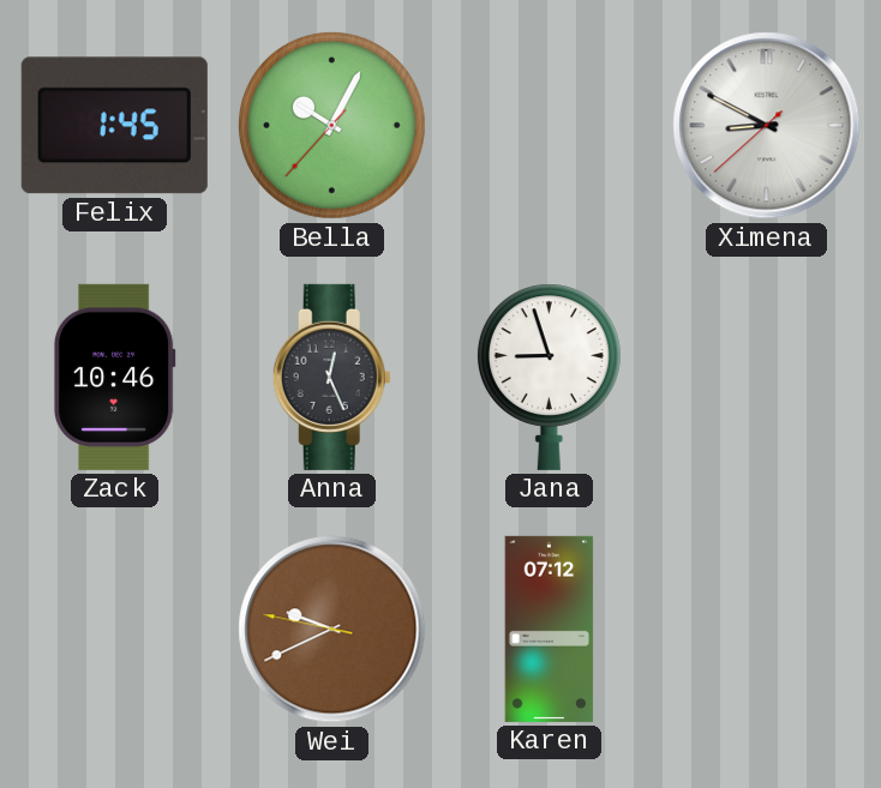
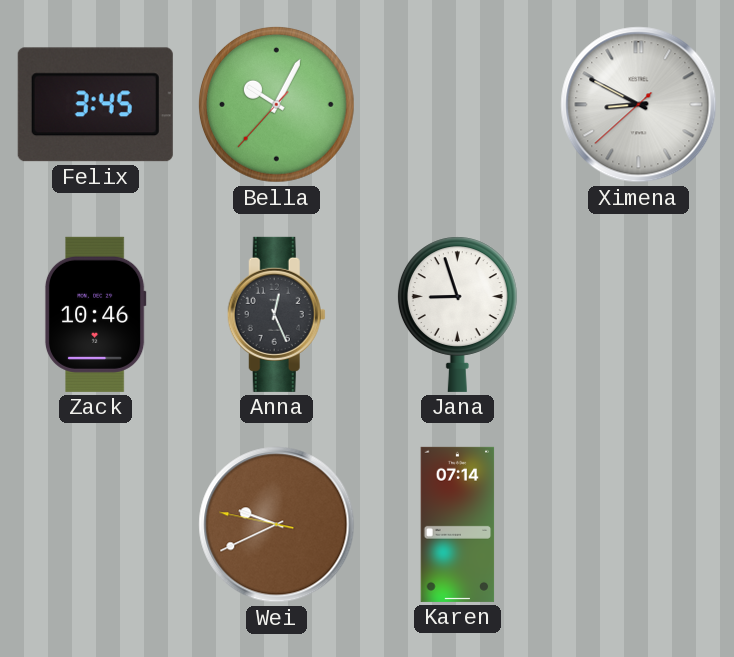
Felix: 1:45 -> 3:45
Karen: 07:12 -> 07:14
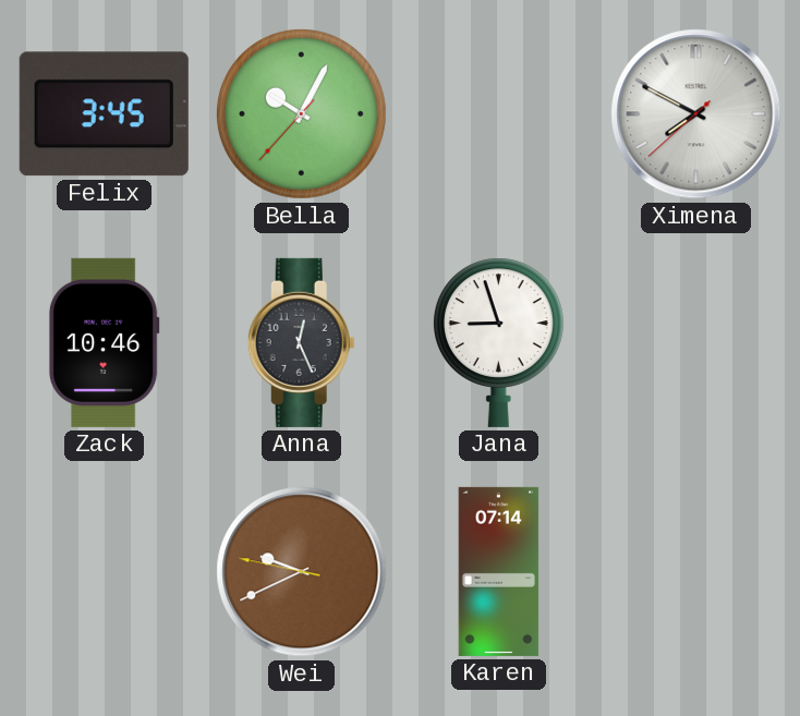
Ximena: 8:49 -> 7:49
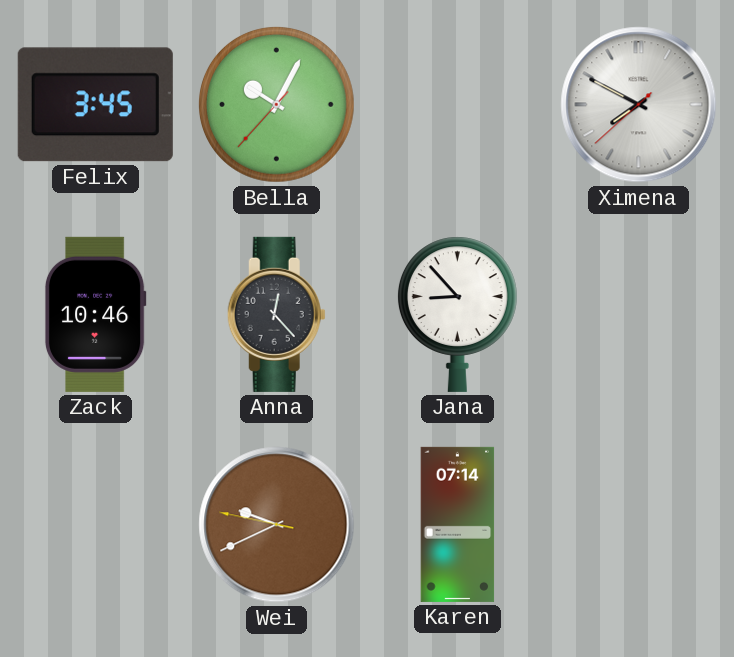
Anna: 12:26 -> 12:23
Jana: 8:57 -> 8:53
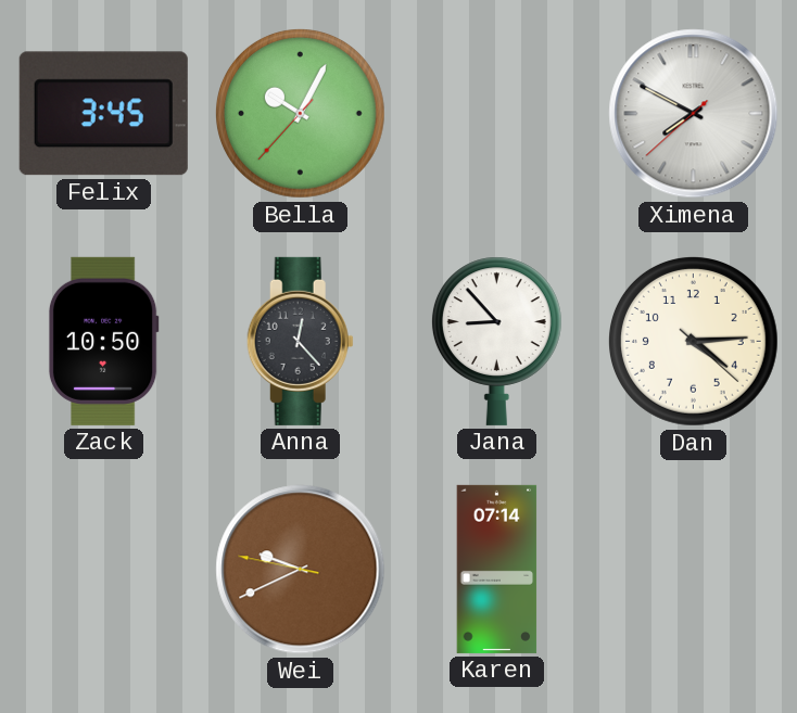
Zack: 10:46 -> 10:50
Dan: none -> 4:14
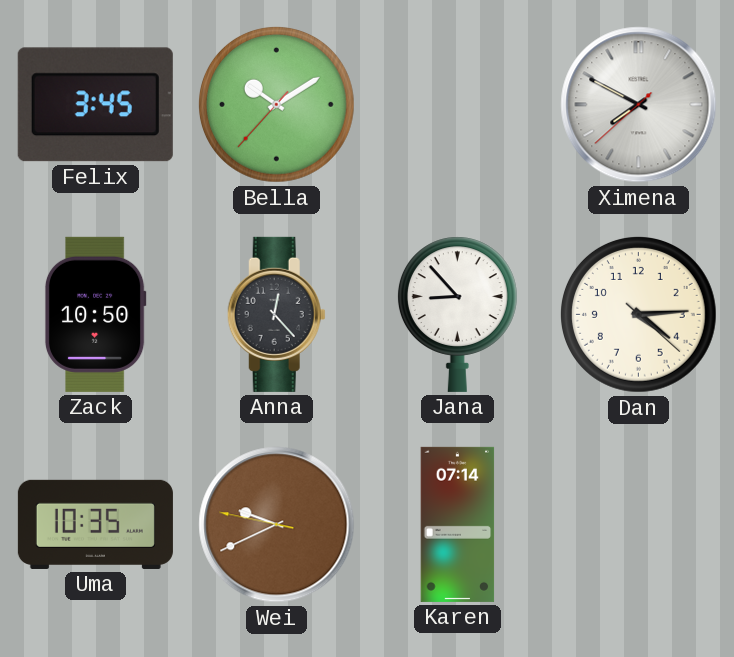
Bella: 10:04 -> 10:09
Uma: none -> 10:35
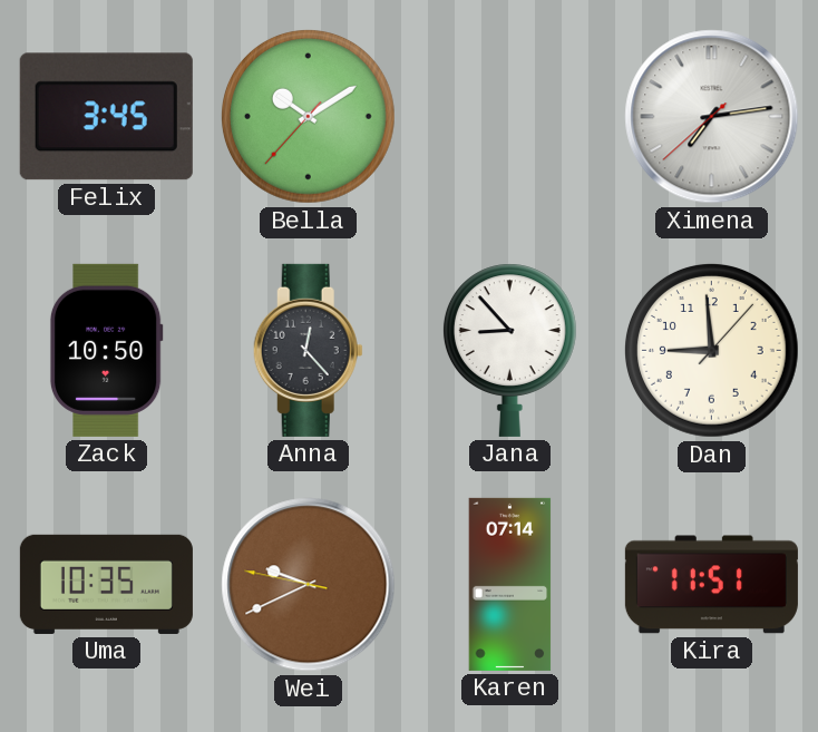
Ximena: 7:49 -> 7:13
Dan: 4:14 -> 8:59
Kira: none -> 11:51
